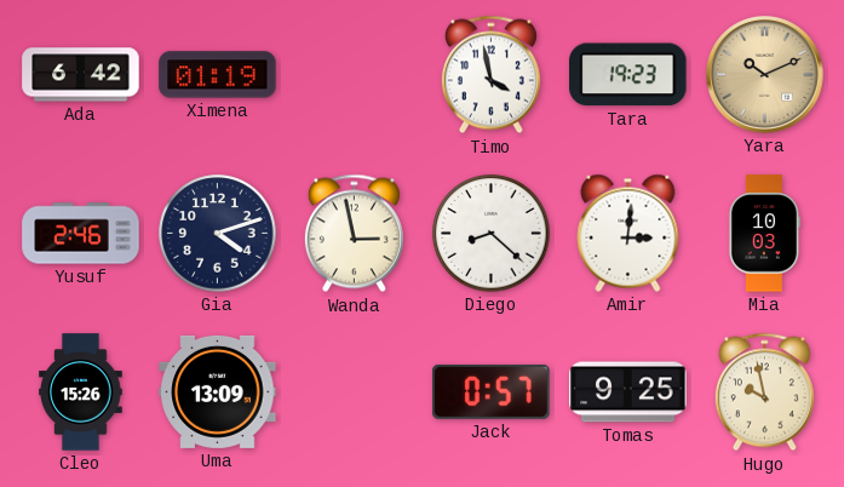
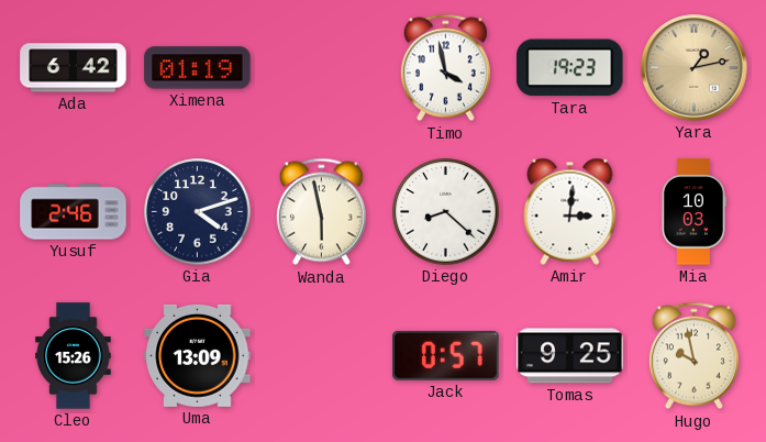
Yara: 10:11 -> 1:13
Wanda: 2:58 -> 5:58
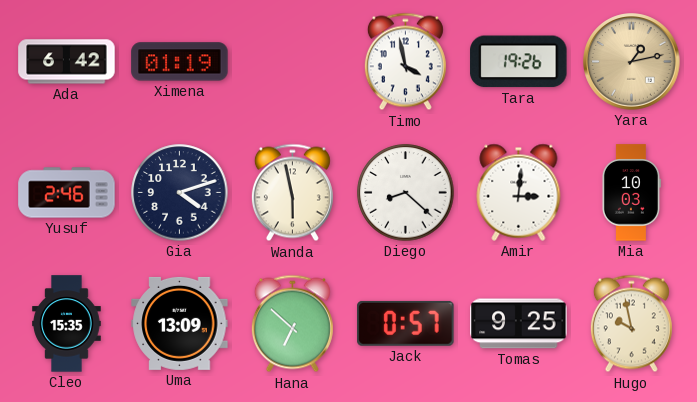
Tara: 19:23 -> 19:26
Cleo: 15:26 -> 15:35
Hana: none -> 6:52
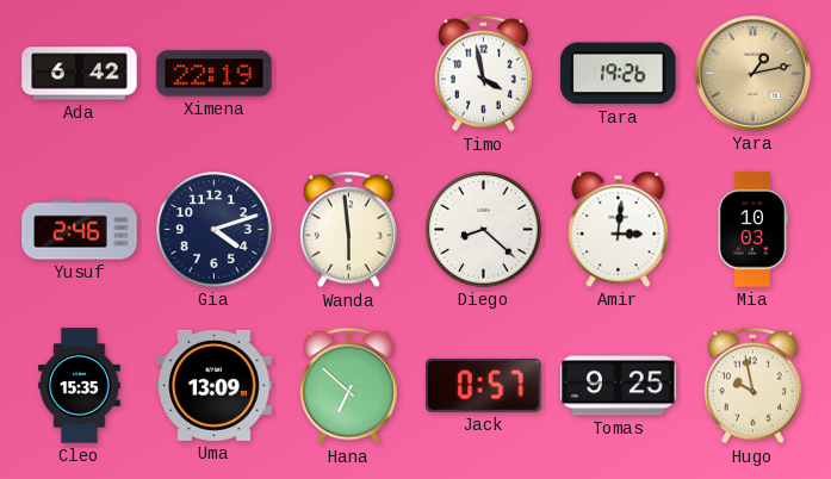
Ximena: 01:19 -> 22:19
Wanda: 5:58 -> 5:59
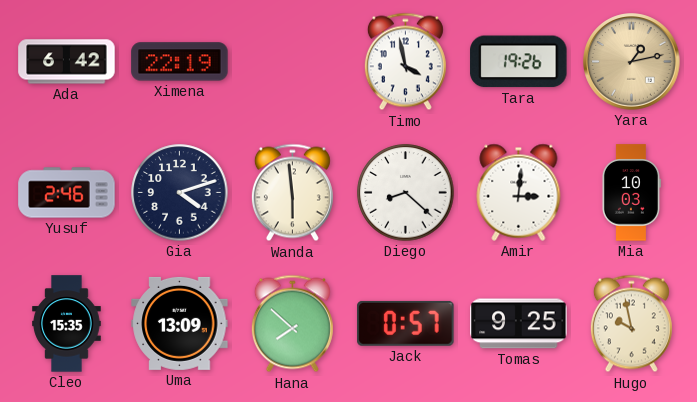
Hana: 6:52 -> 7:52
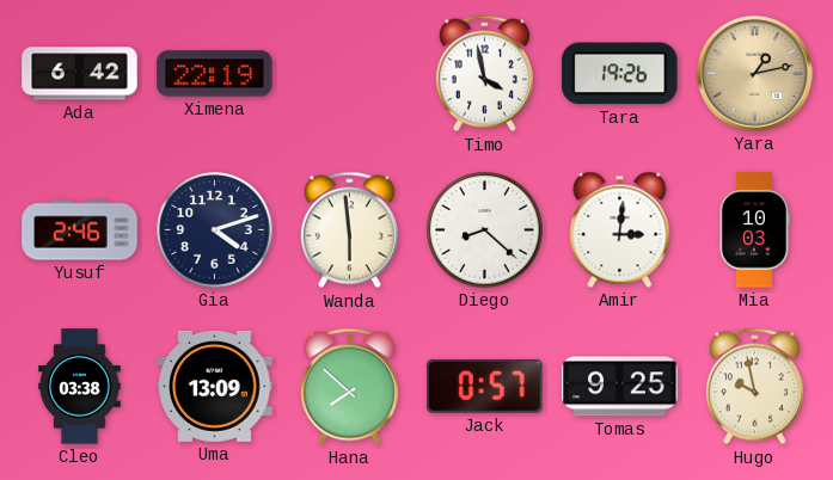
Cleo: 15:35 -> 03:38
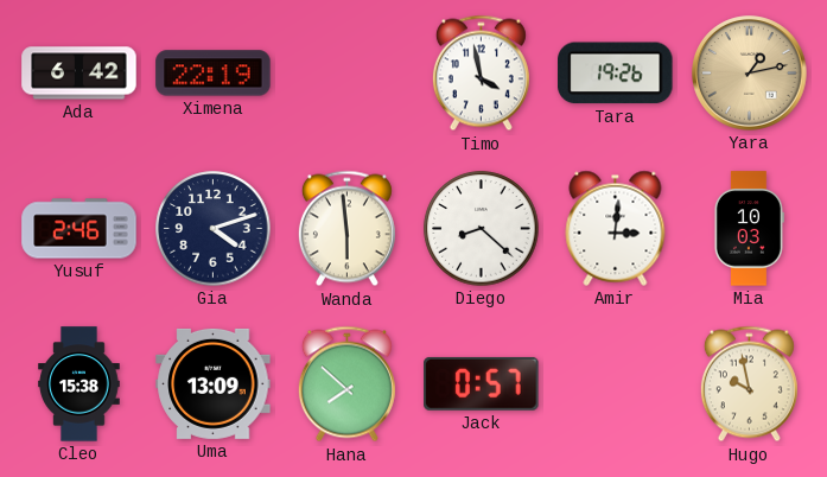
Cleo: 03:38 -> 15:38
Tomas: 9:25 -> none
